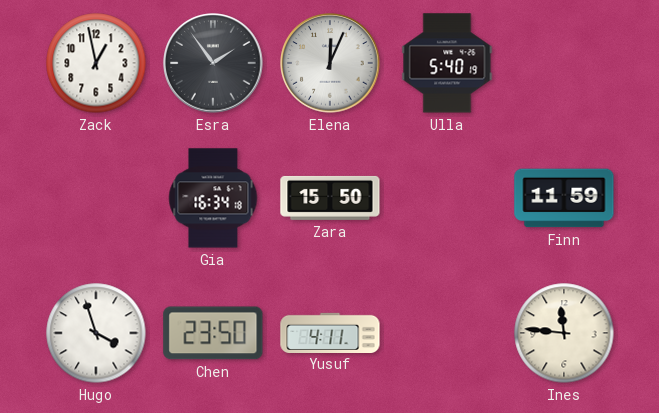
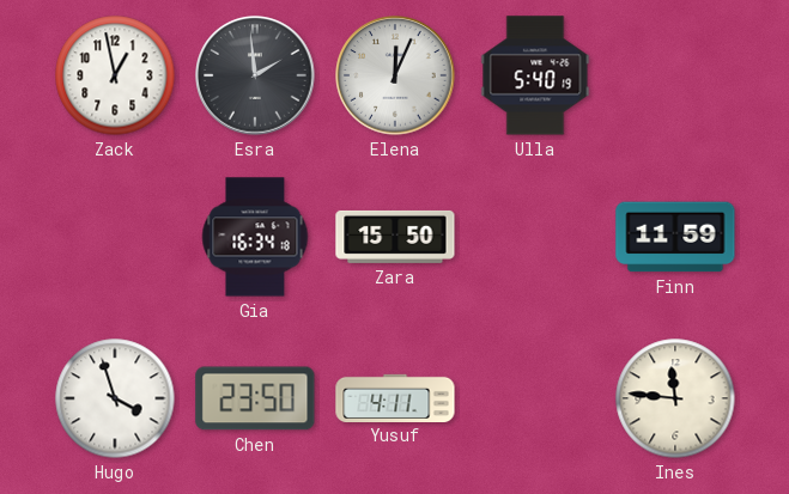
Esra: 1:54 -> 1:59
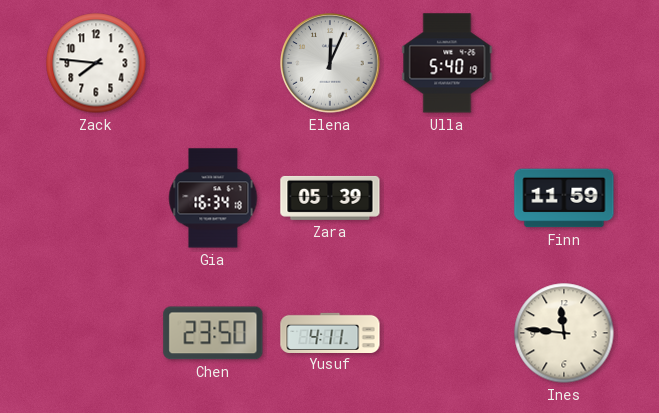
Zack: 12:58 -> 7:46
Esra: 1:59 -> none
Zara: 15:50 -> 05:39
Hugo: 3:57 -> none
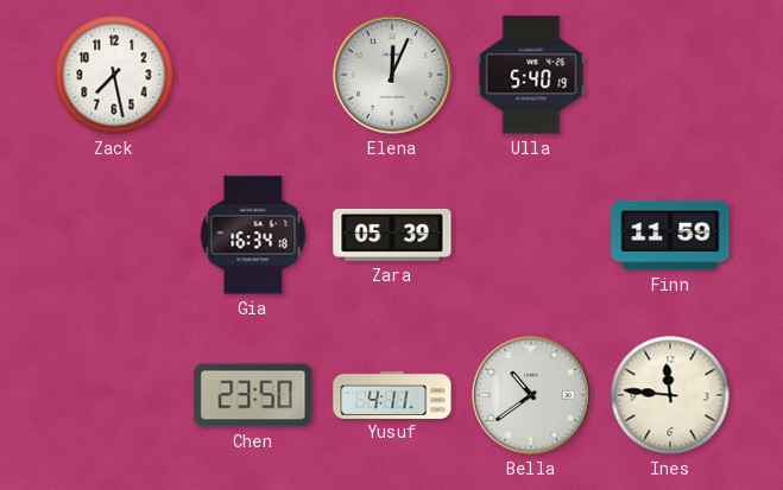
Zack: 7:46 -> 7:28
Bella: none -> 10:39
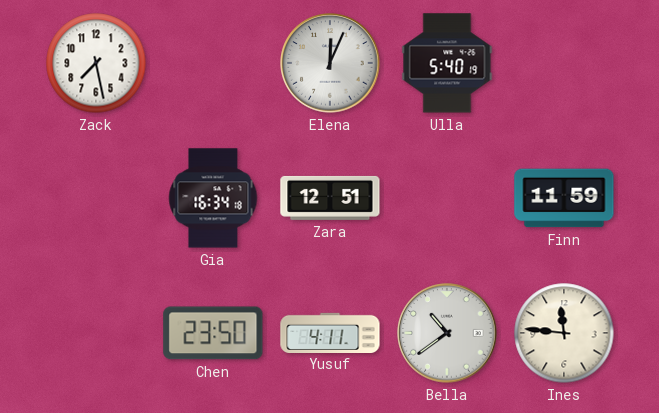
Zara: 05:39 -> 12:51
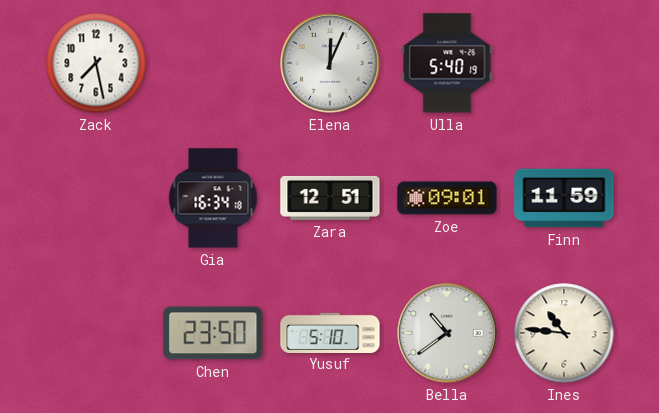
Zoe: none -> 09:01
Yusuf: 4:11 -> 5:10
Ines: 11:46 -> 10:46
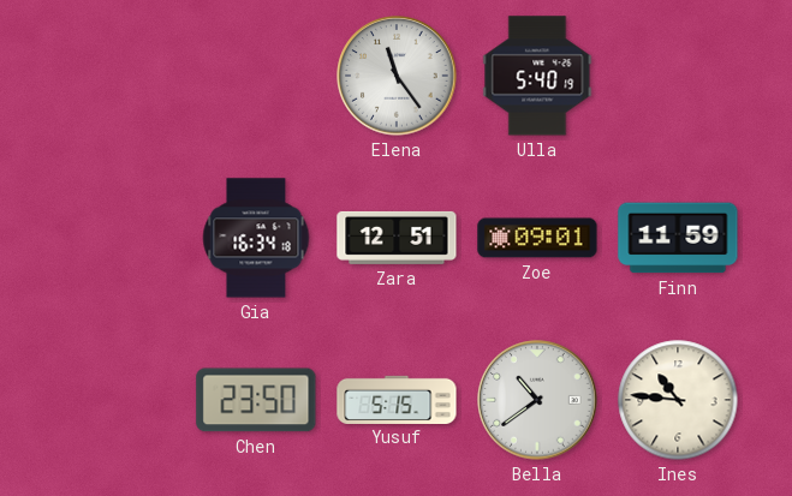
Zack: 7:28 -> none
Elena: 12:04 -> 11:24
Yusuf: 5:10 -> 5:15
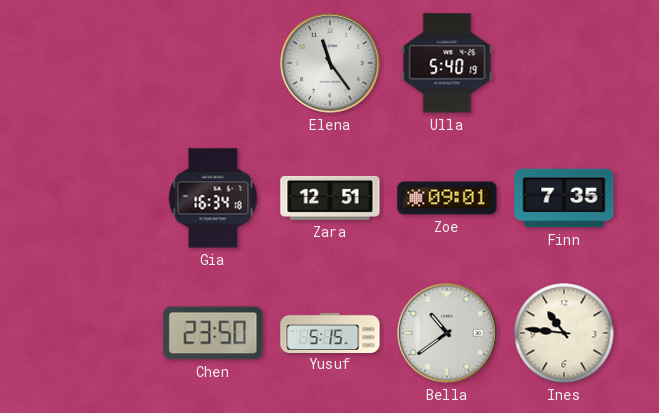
Finn: 11:59 -> 7:35
